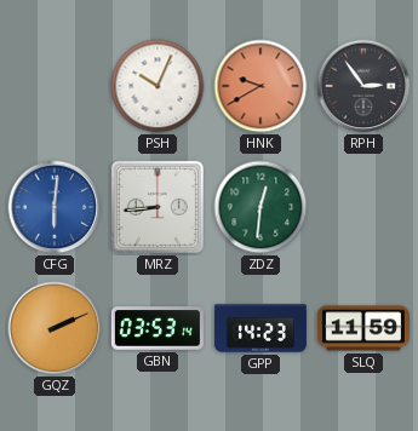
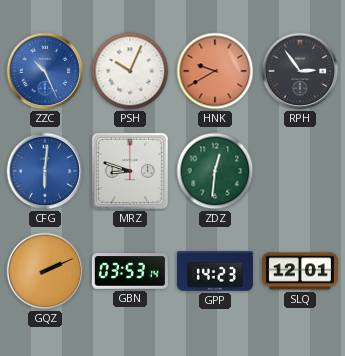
ZZC: none -> 10:26
MRZ: 8:44 -> 8:48
SLQ: 11:59 -> 12:01
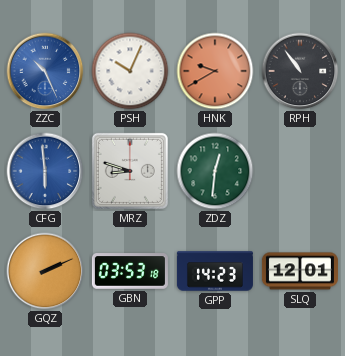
RPH: 2:54 -> 10:54
CFG: 6:01 -> 5:59
GBN: 03:53:14 -> 03:53:18
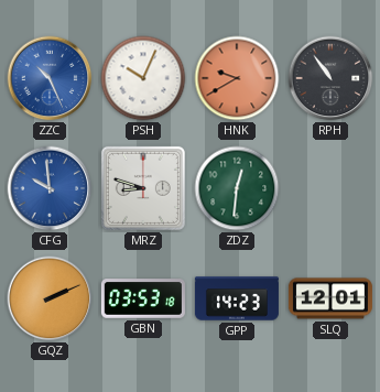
CFG: 5:59 -> 9:59
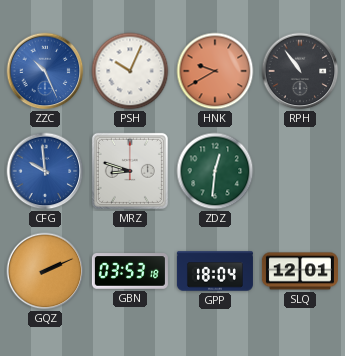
GPP: 14:23 -> 18:04
